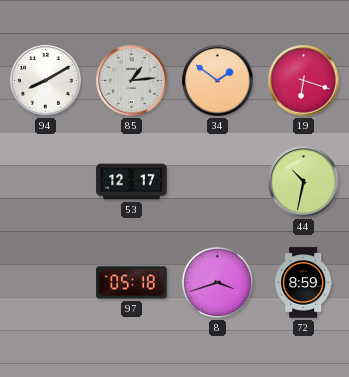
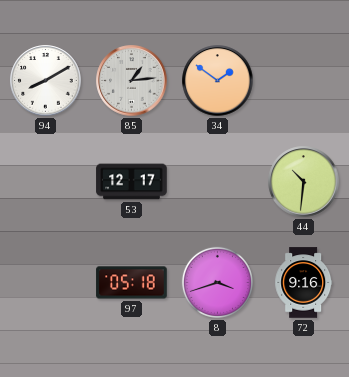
19: 6:18 -> none
44: 10:32 -> 10:31
72: 8:59 -> 9:16
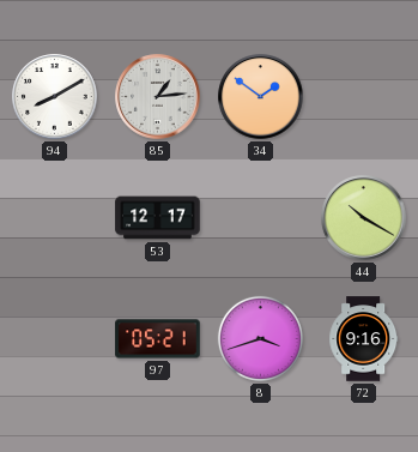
44: 10:31 -> 10:20
97: 05:18 -> 05:21
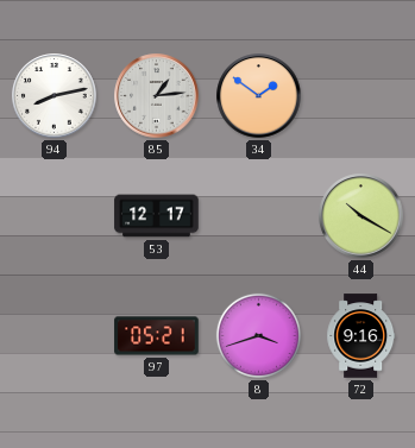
94: 8:10 -> 8:13
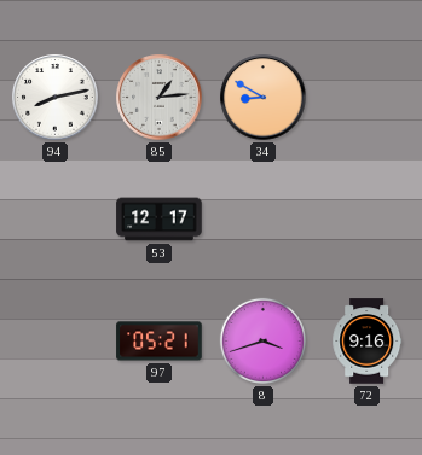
34: 1:51 -> 8:50
44: 10:20 -> none
